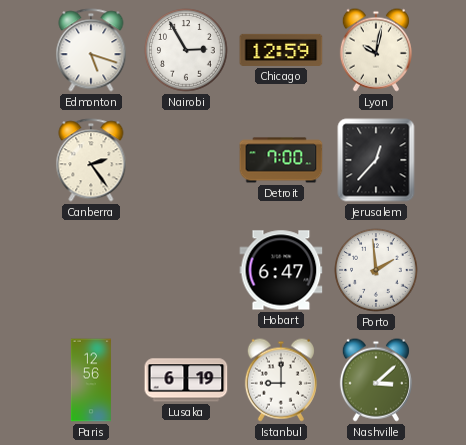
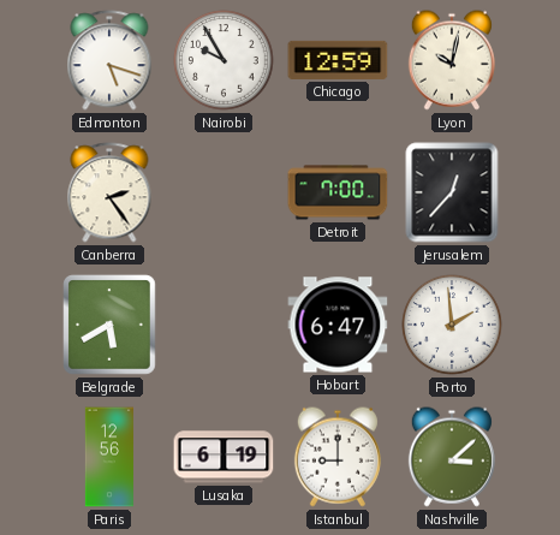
Nairobi: 2:55 -> 9:55
Belgrade: none -> 5:40
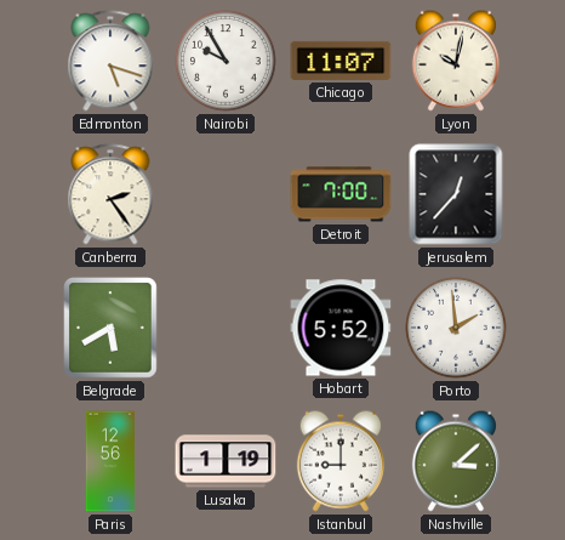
Chicago: 12:59 -> 11:07
Hobart: 6:47 -> 5:52
Lusaka: 6:19 -> 1:19
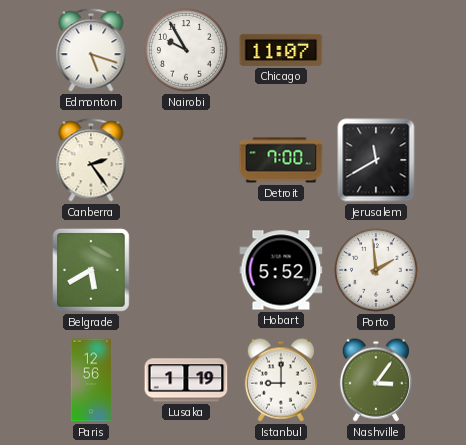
Lyon: 10:02 -> none
Jerusalem: 12:37 -> 11:40
Nashville: 3:08 -> 3:06
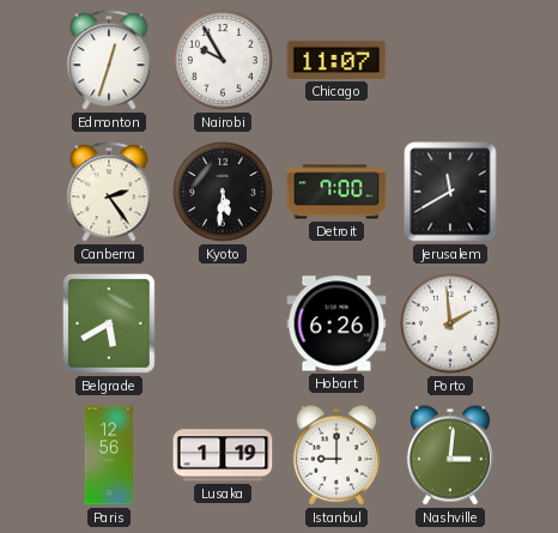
Edmonton: 5:18 -> 12:33
Kyoto: none -> 5:31
Hobart: 5:52 -> 6:26
Nashville: 3:06 -> 3:01
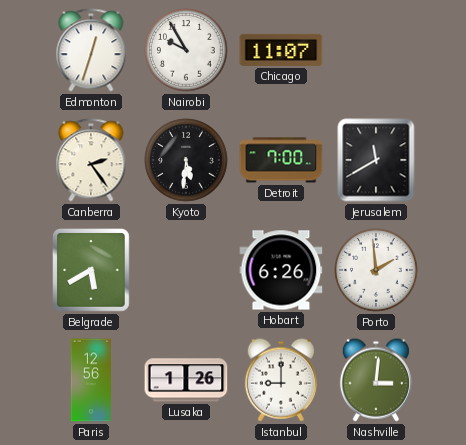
Lusaka: 1:19 -> 1:26
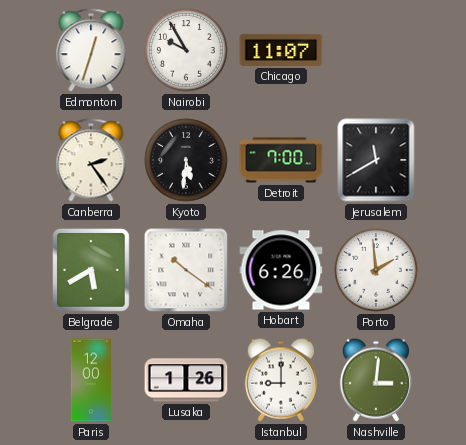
Omaha: none -> 10:21
Paris: 12:56 -> 12:00
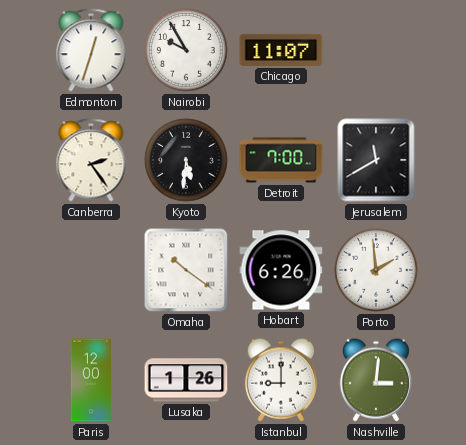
Belgrade: 5:40 -> none
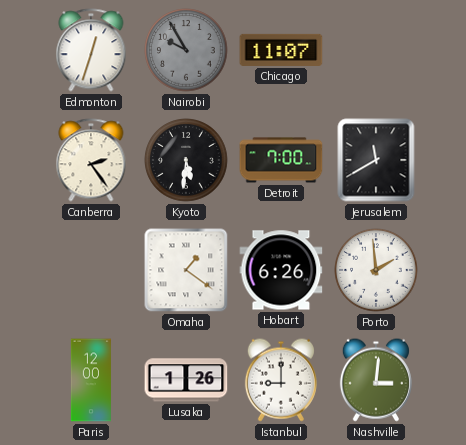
Nairobi dial: white -> grey
Omaha: 10:21 -> 1:21
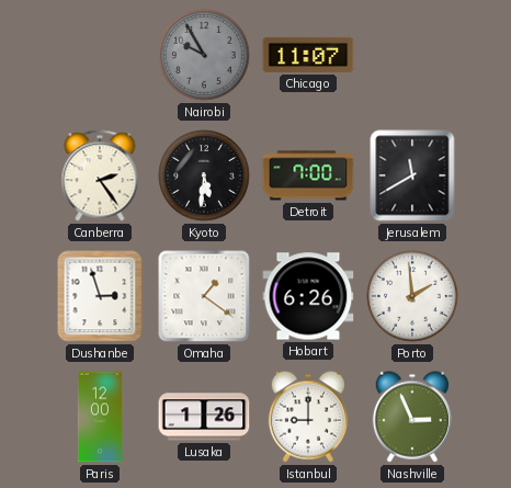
Edmonton: 12:33 -> none
Dushanbe: none -> 2:57
Nashville: 3:01 -> 2:56
